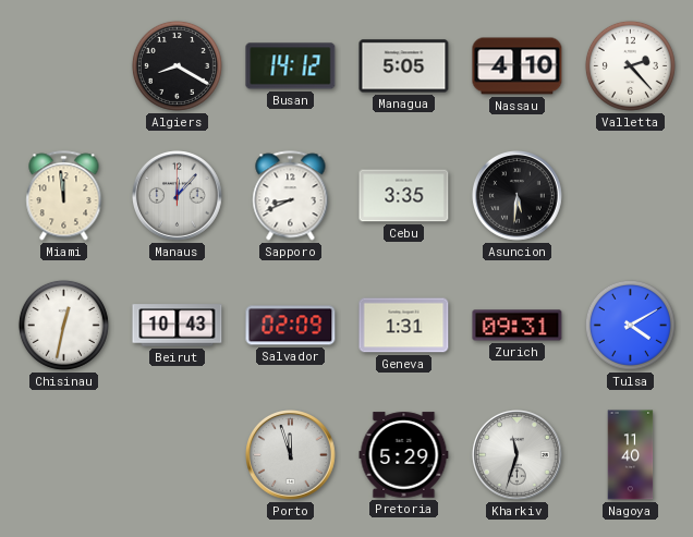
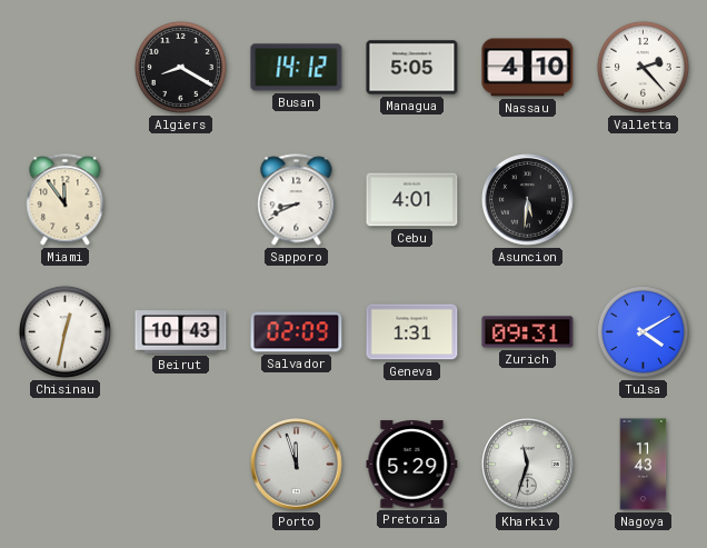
Miami: 11:59 -> 11:54
Manaus: 12:07 -> none
Cebu: 3:35 -> 4:01
Nagoya: 11:40 -> 11:43
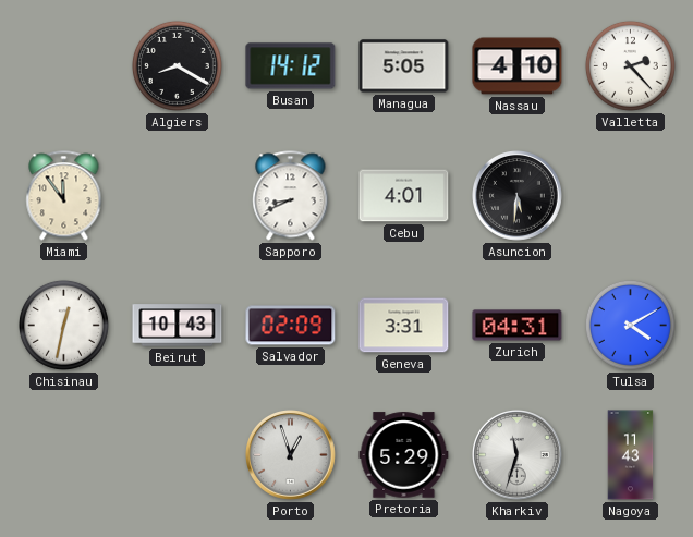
Geneva: 1:31 -> 3:31
Zurich: 09:31 -> 04:31
Porto: 11:57 -> 12:57
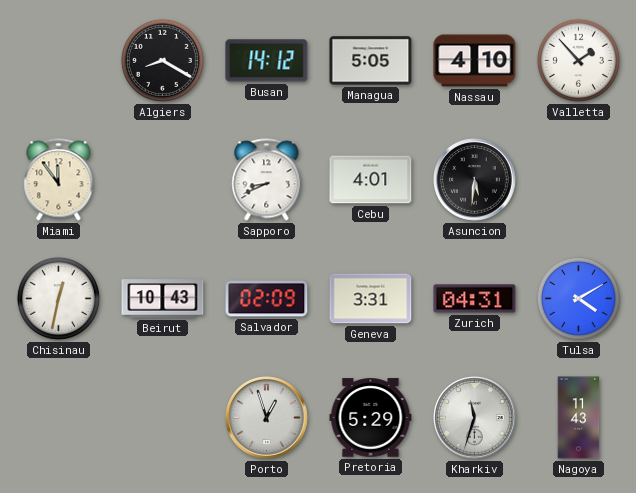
Valletta: 2:23 -> 1:53
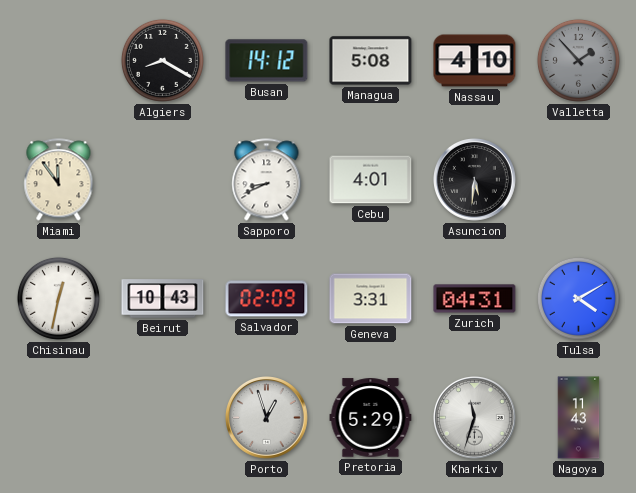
Managua: 5:05 -> 5:08
Valletta dial: white -> grey
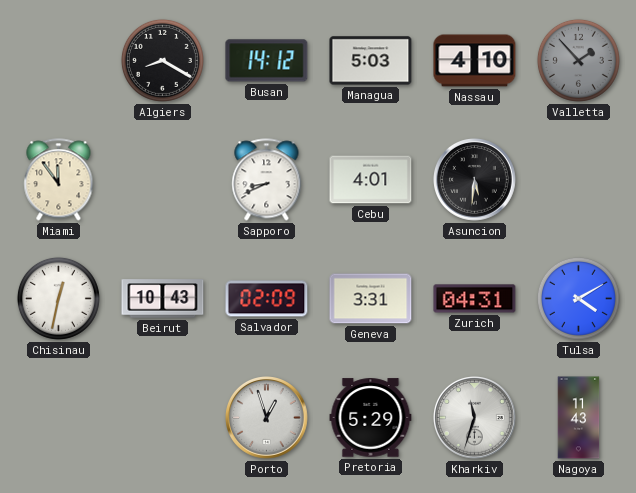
Managua: 5:08 -> 5:03
